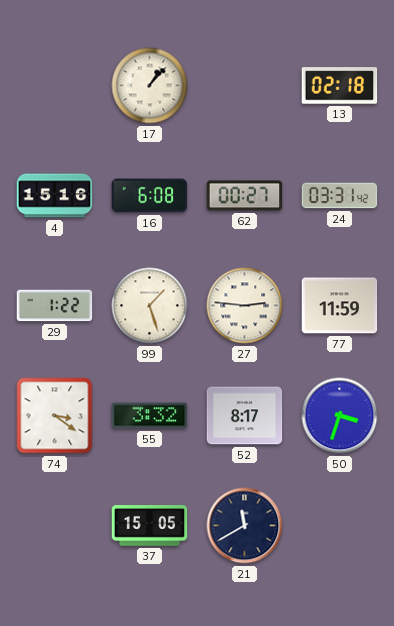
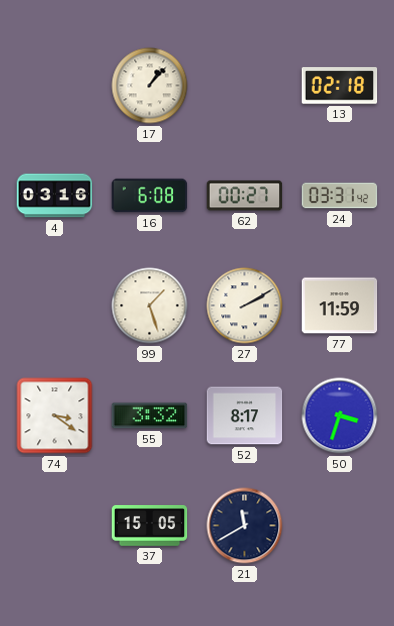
4: 15:16 -> 03:16
29: 1:22 -> none
27: 2:46 -> 2:10
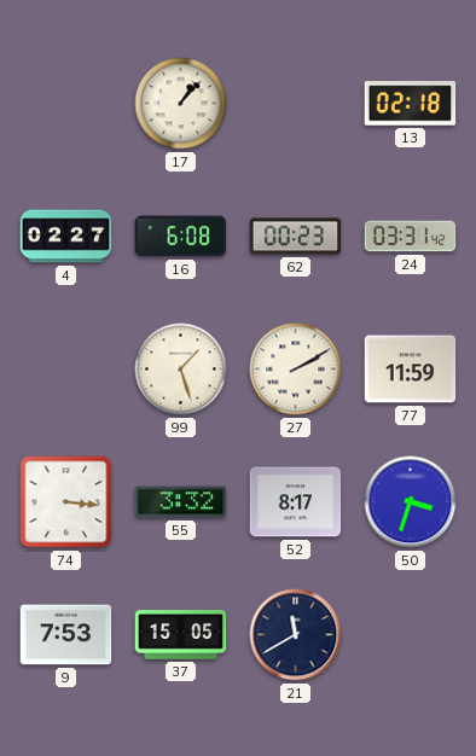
4: 03:16 -> 02:27
62: 00:27 -> 00:23
74: 3:21 -> 3:16
9: none -> 7:53
